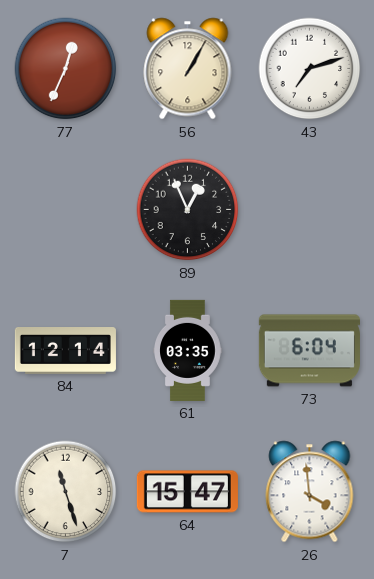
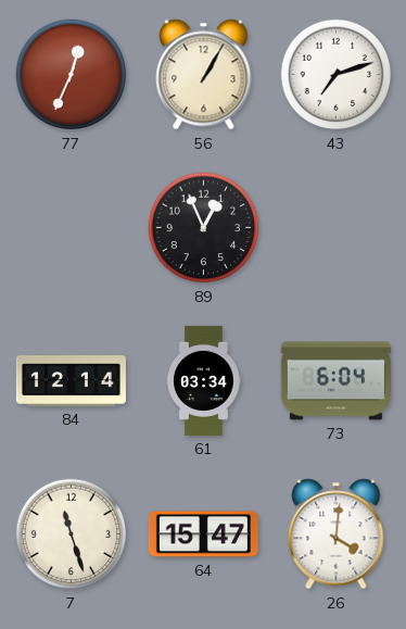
61: 03:35 -> 03:34
26: 3:59 -> 4:01
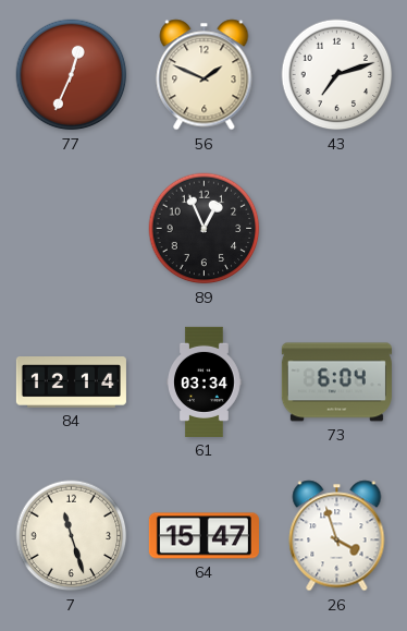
56: 1:05 -> 1:49
26: 4:01 -> 3:57
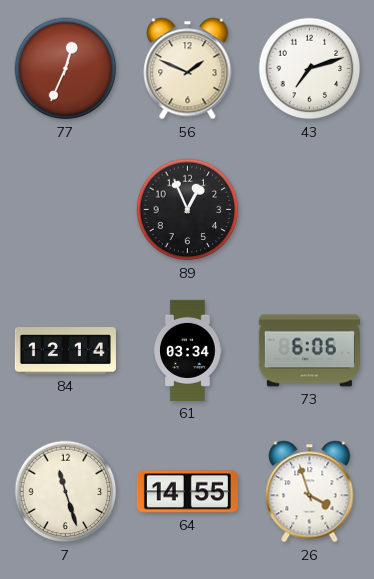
73: 6:04 -> 6:06
64: 15:47 -> 14:55
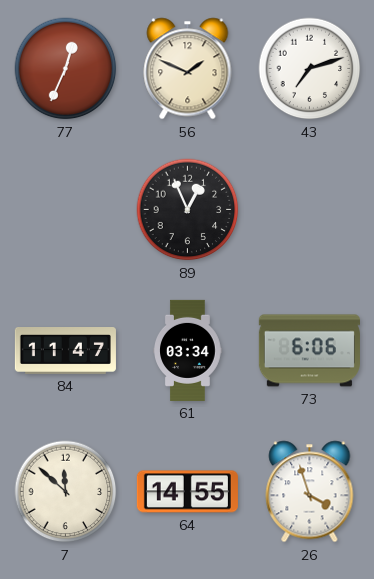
84: 12:14 -> 11:47
7: 11:27 -> 11:52
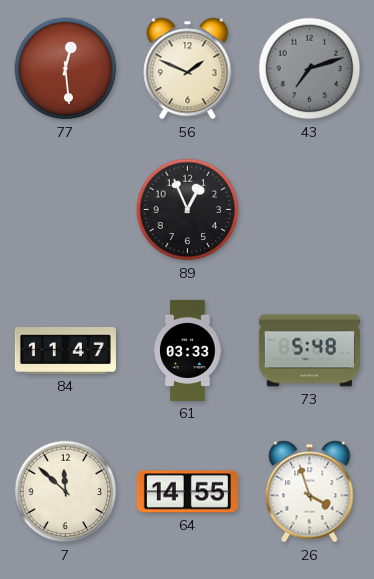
77: 12:34 -> 12:29
43 dial: white -> grey
61: 03:34 -> 03:33
73: 6:06 -> 5:48
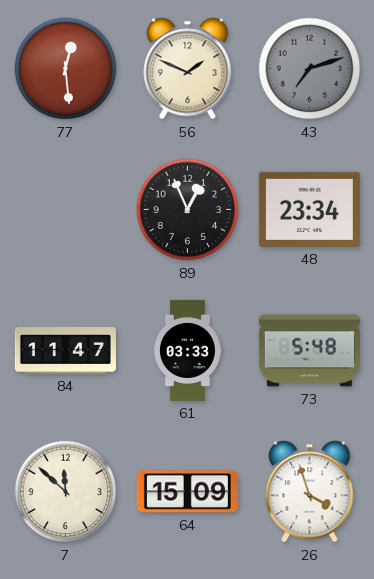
48: none -> 23:34
64: 14:55 -> 15:09
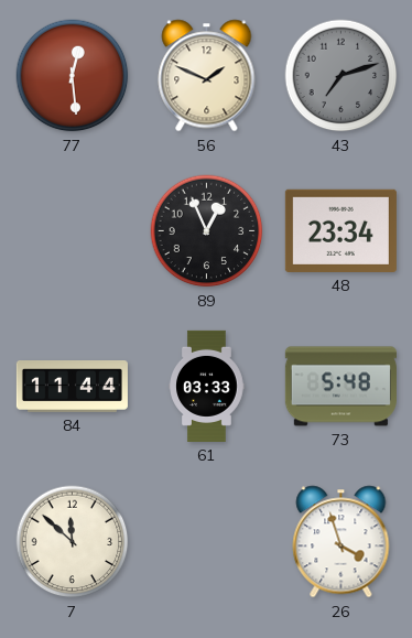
84: 11:47 -> 11:44
64: 15:09 -> none
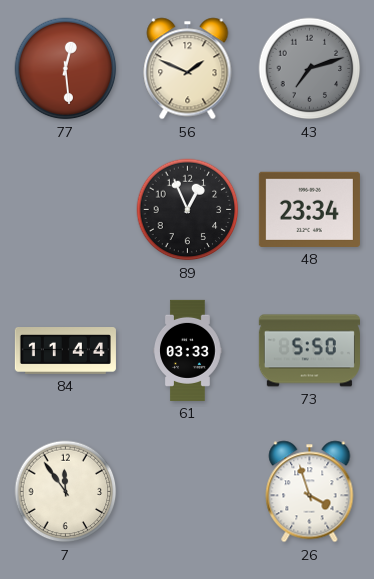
73: 5:48 -> 5:50
7: 11:52 -> 11:54
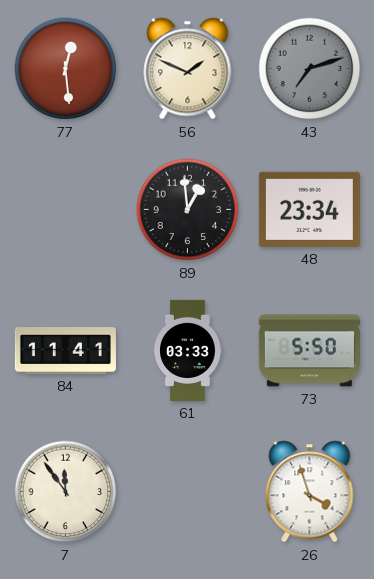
89: 12:56 -> 12:59
84: 11:44 -> 11:41
